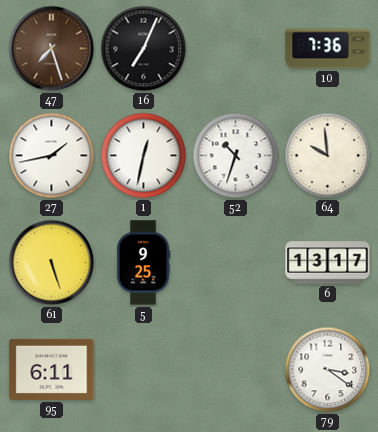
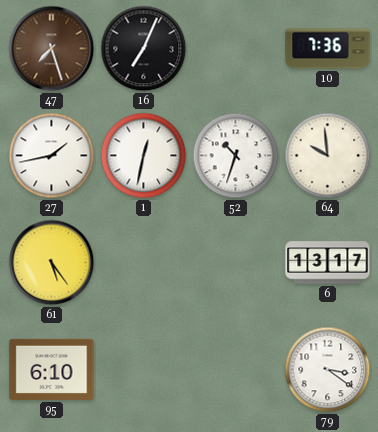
61: 5:27 -> 5:24
5: 9:25 -> none
95: 6:11 -> 6:10
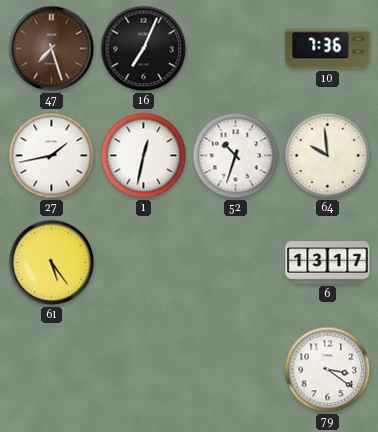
95: 6:10 -> none
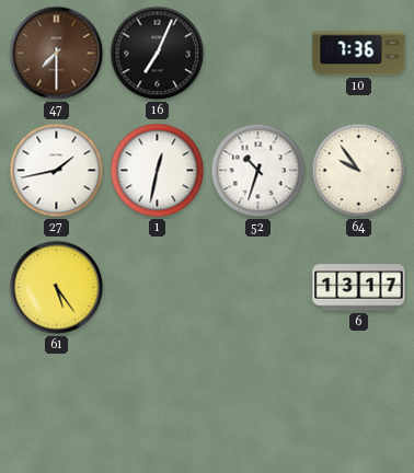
47: 7:27 -> 7:30
64: 9:59 -> 9:54
79: 3:21 -> none
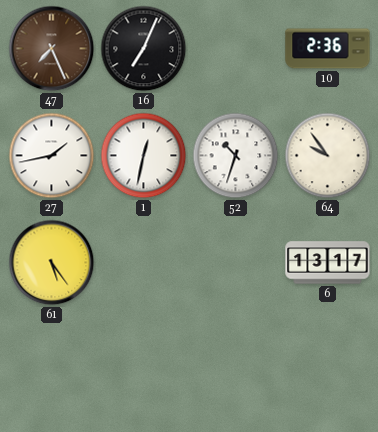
47: 7:30 -> 7:26
10: 7:36 -> 2:36
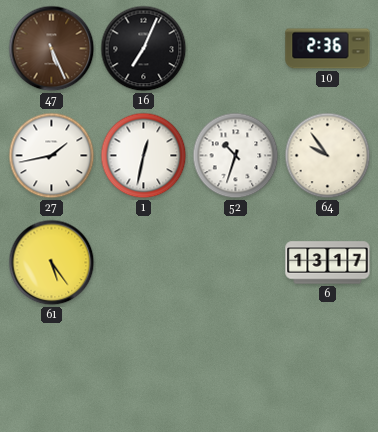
47: 7:26 -> 5:26
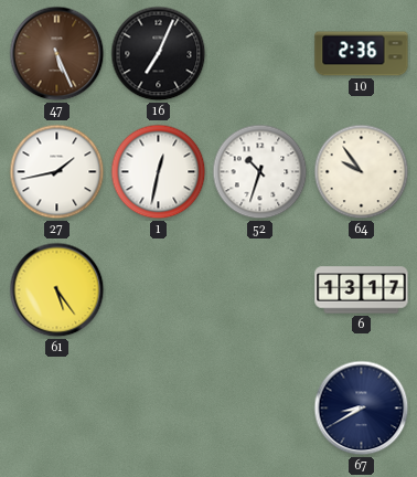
67: none -> 8:40
